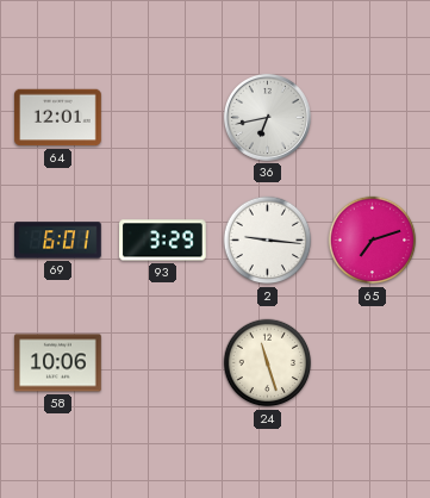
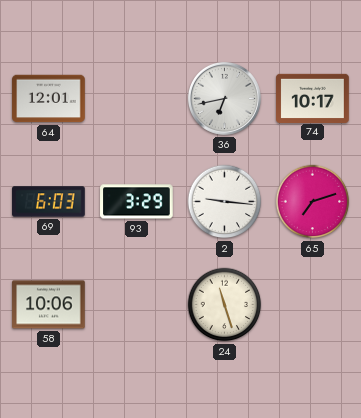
74: none -> 10:17
69: 6:01 -> 6:03
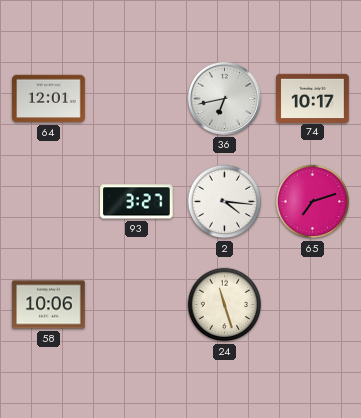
69: 6:03 -> none
93: 3:29 -> 3:27
2: 9:16 -> 4:16
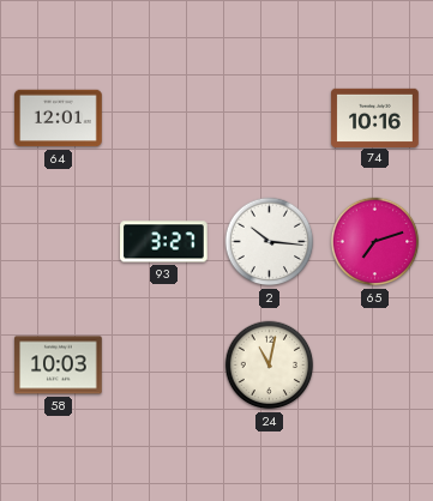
36: 6:43 -> none
74: 10:17 -> 10:16
2: 4:16 -> 10:16
58: 10:06 -> 10:03
24: 11:27 -> 11:02
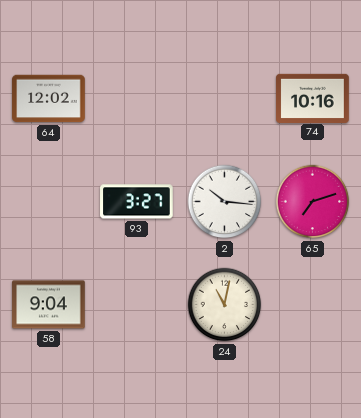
64: 12:01 -> 12:02
58: 10:03 -> 9:04
